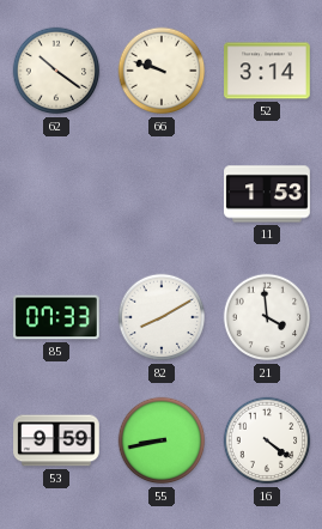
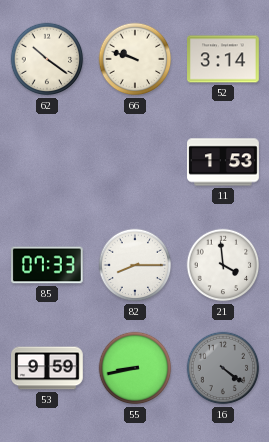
82: 8:10 -> 8:15
16 dial: white -> grey
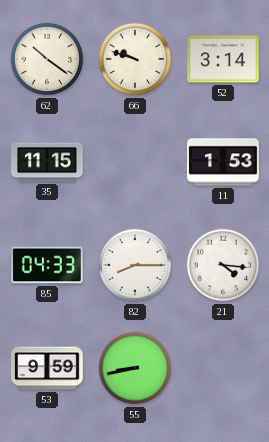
35: none -> 11:15
85: 07:33 -> 04:33
21: 3:59 -> 4:16
16: 4:21 -> none
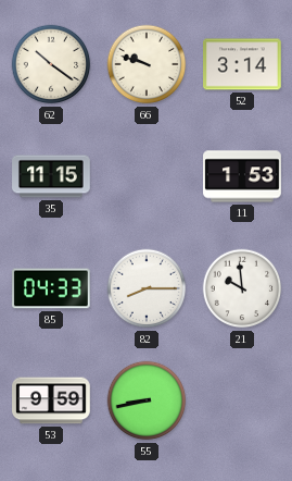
21: 4:16 -> 9:59
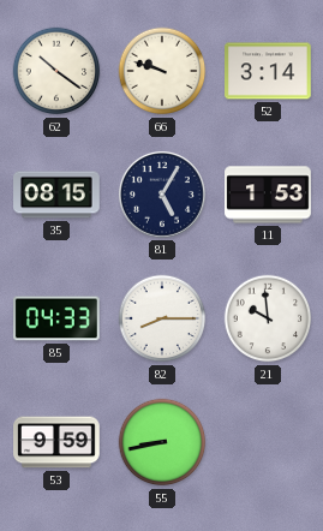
35: 11:15 -> 08:15
81: none -> 5:05
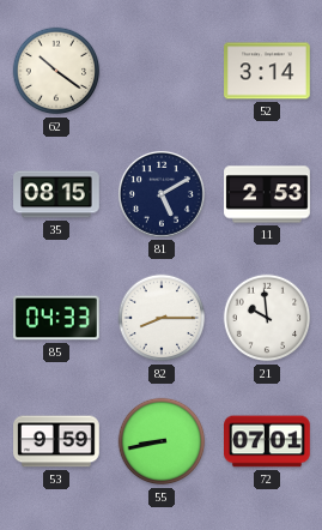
66: 9:48 -> none
81: 5:05 -> 5:10
11: 1:53 -> 2:53
72: none -> 07:01
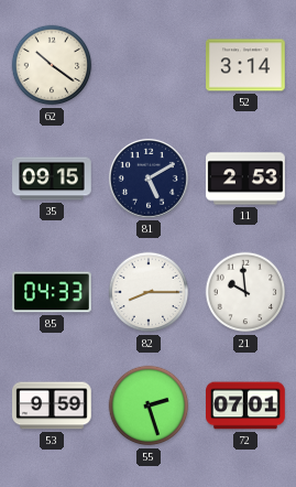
35: 08:15 -> 09:15
55: 8:43 -> 2:27
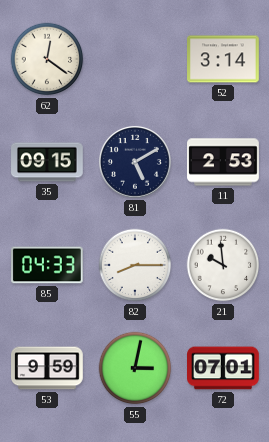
62: 10:21 -> 12:21
55: 2:27 -> 3:02
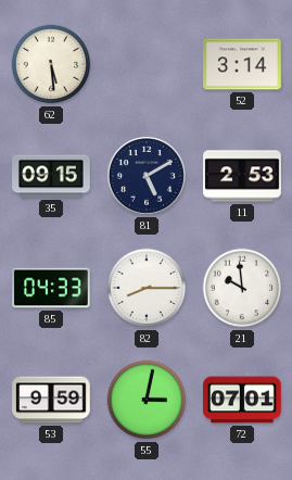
62: 12:21 -> 5:29
